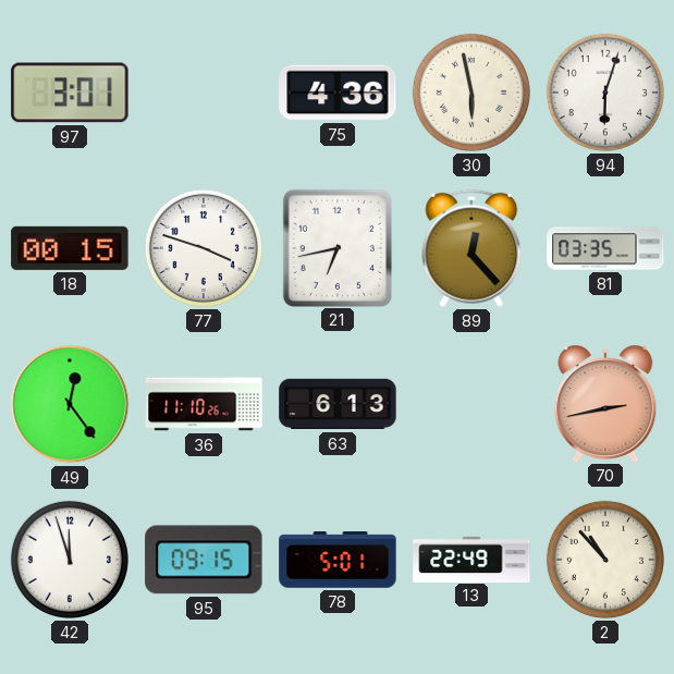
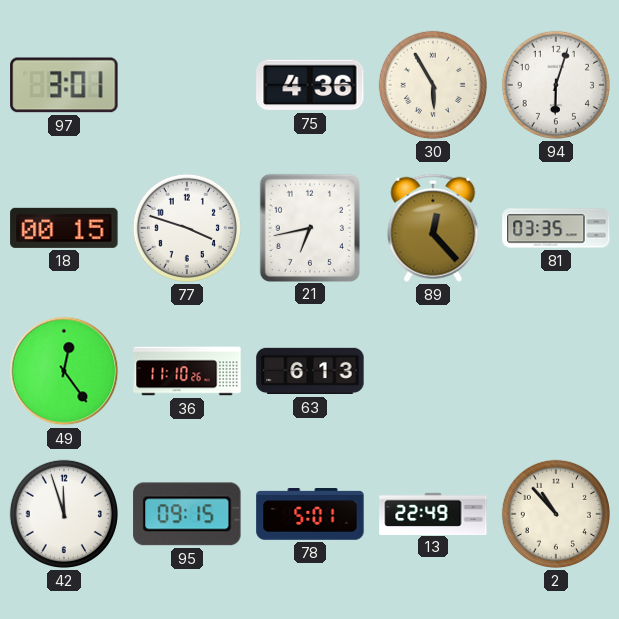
30: 5:58 -> 5:55
70: 2:43 -> none
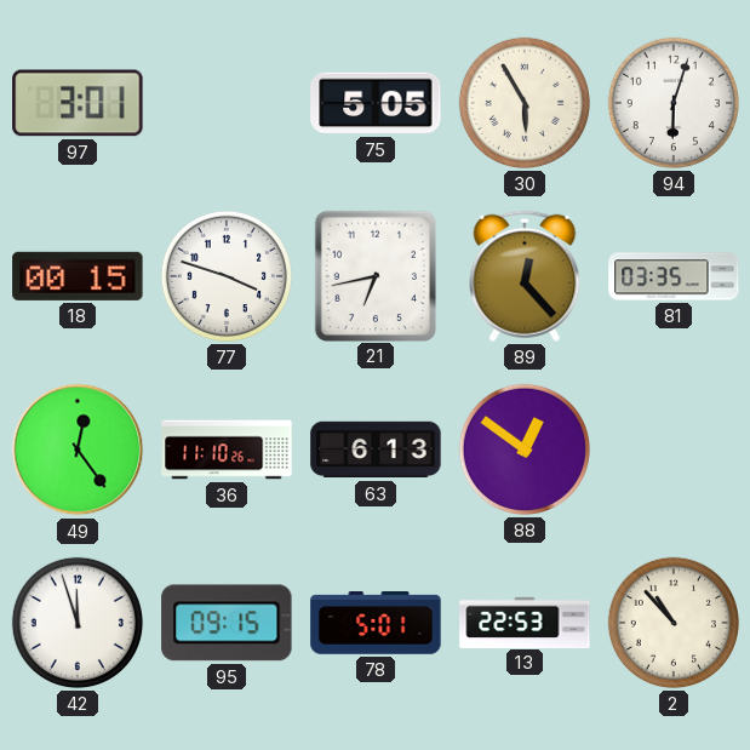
75: 4:36 -> 5:05
88: none -> 12:51
13: 22:49 -> 22:53
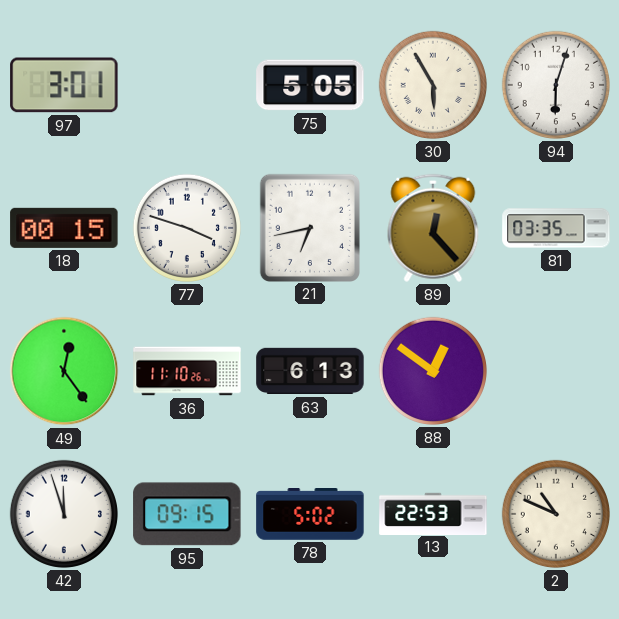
78: 5:01 -> 5:02
2: 10:53 -> 10:49
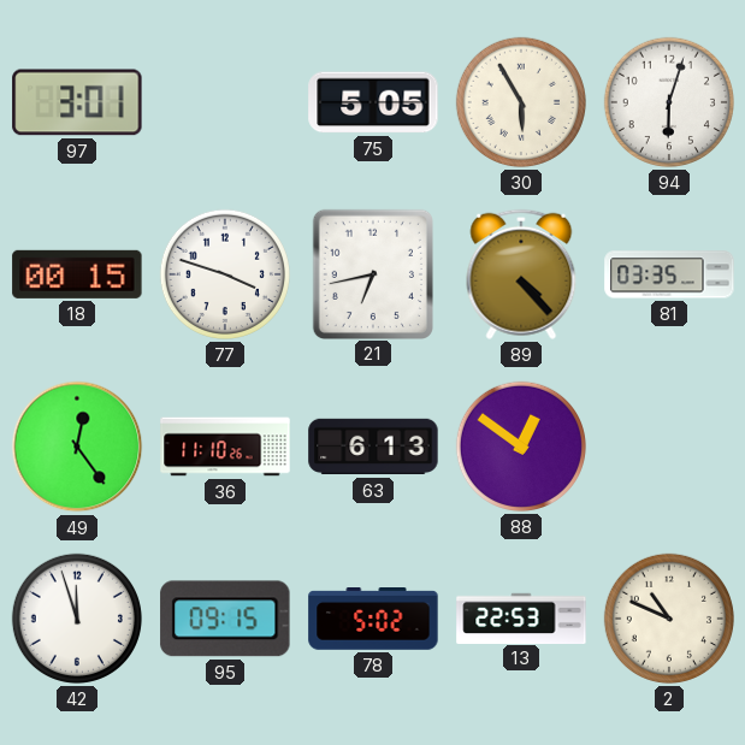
89: 12:23 -> 4:23
